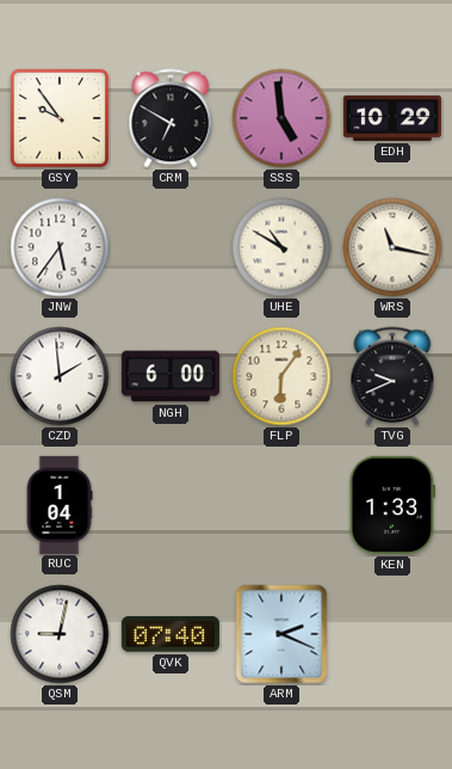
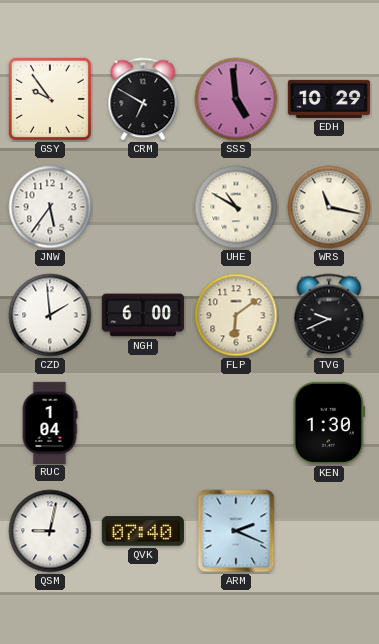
FLP: 6:06 -> 6:09
KEN: 1:33 -> 1:30
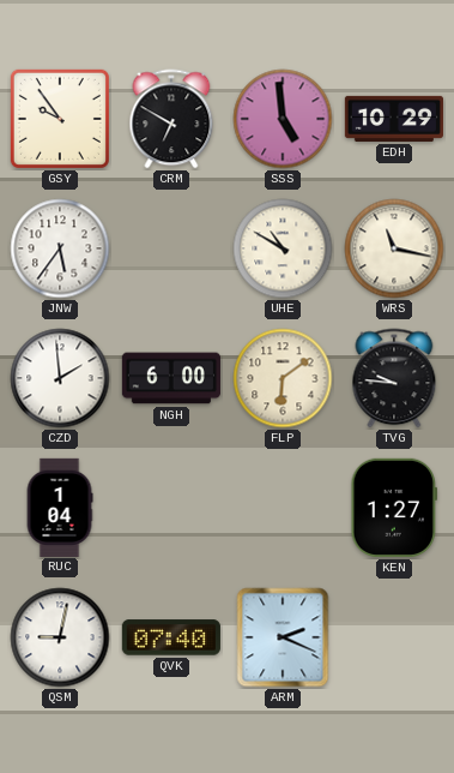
TVG: 9:41 -> 9:46
KEN: 1:30 -> 1:27
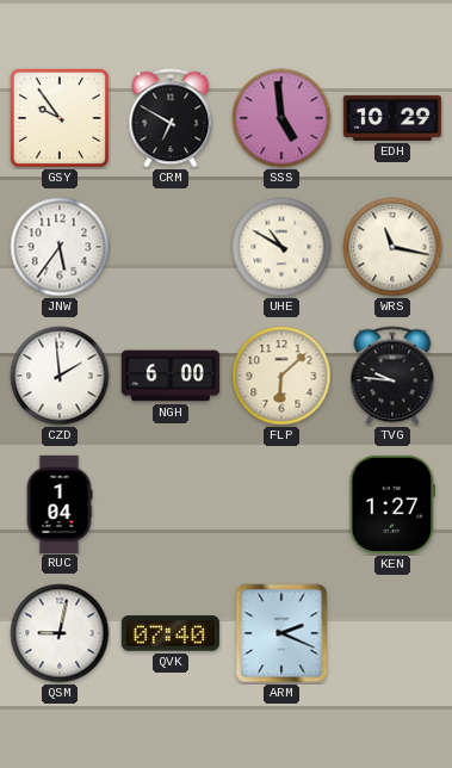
FLP: 6:09 -> 6:08
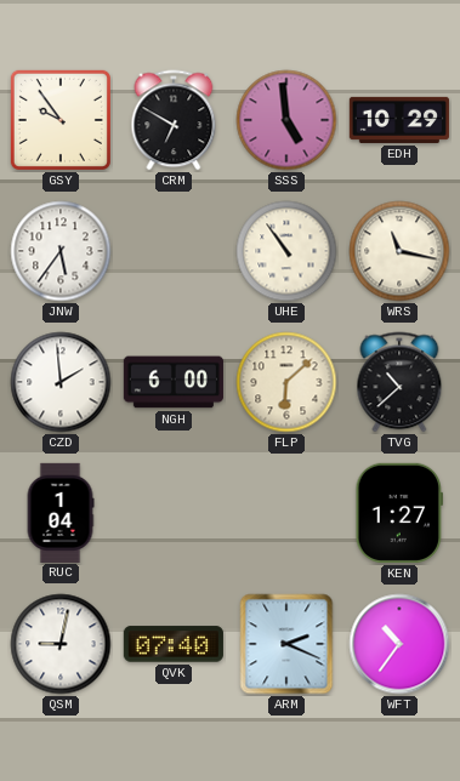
UHE: 10:50 -> 10:54
TVG: 9:46 -> 10:38
WFT: none -> 10:36
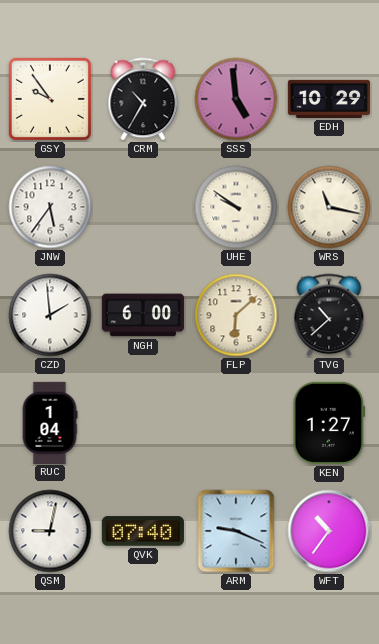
CRM: 6:50 -> 10:35
UHE: 10:54 -> 9:51
ARM: 2:19 -> 9:19
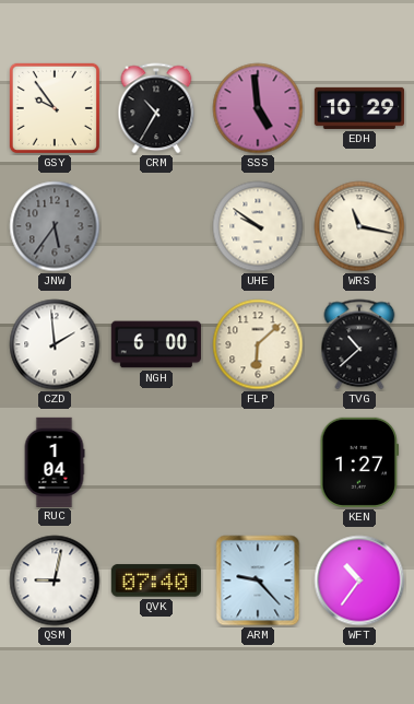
JNW dial: white -> grey
ARM: 9:19 -> 9:23
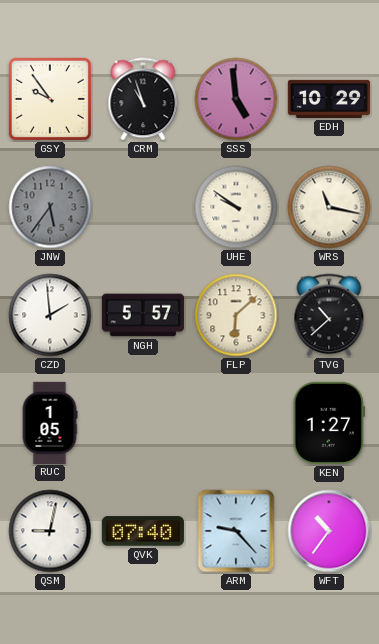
CRM: 10:35 -> 10:57
NGH: 6:00 -> 5:57
RUC: 1:04 -> 1:05
